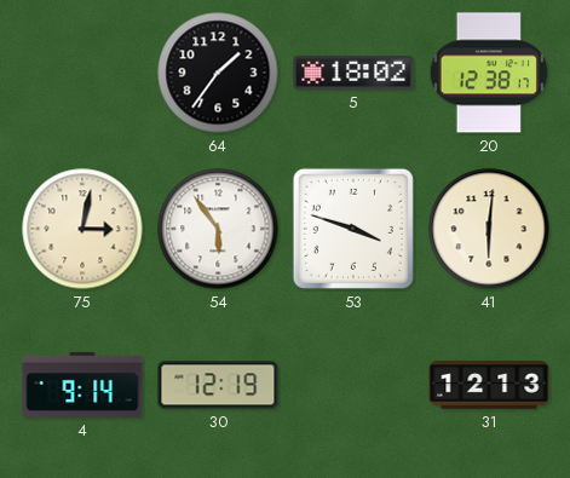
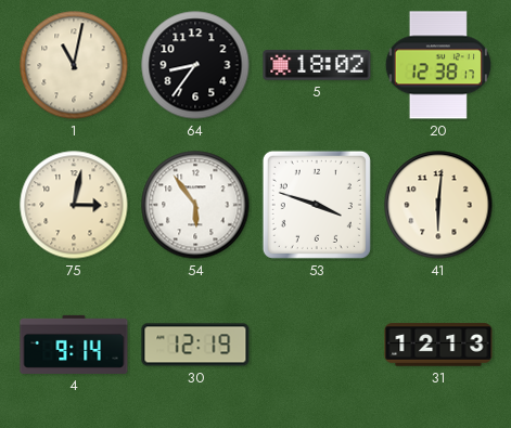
1: none -> 11:02
64: 1:36 -> 8:36
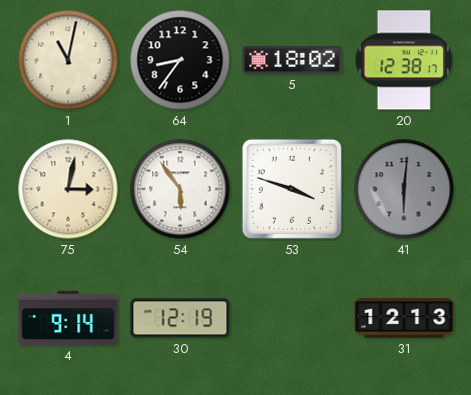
41 dial: cream -> grey
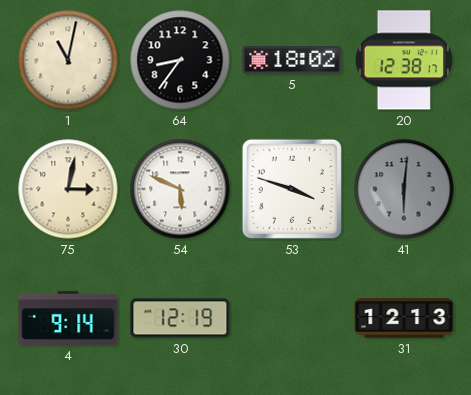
54: 5:54 -> 5:49
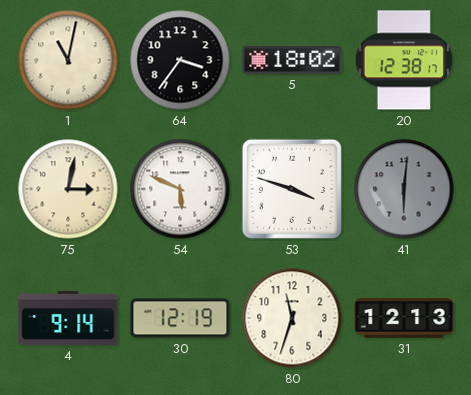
64: 8:36 -> 3:36
80: none -> 11:33
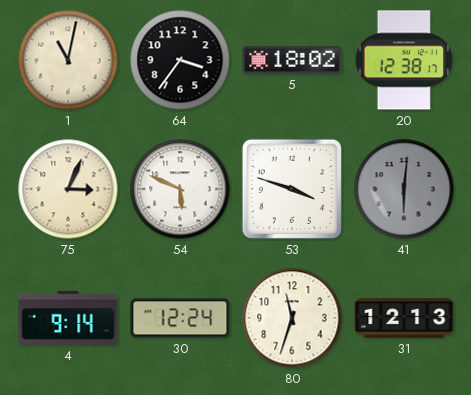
75: 3:02 -> 3:04
30: 12:19 -> 12:24
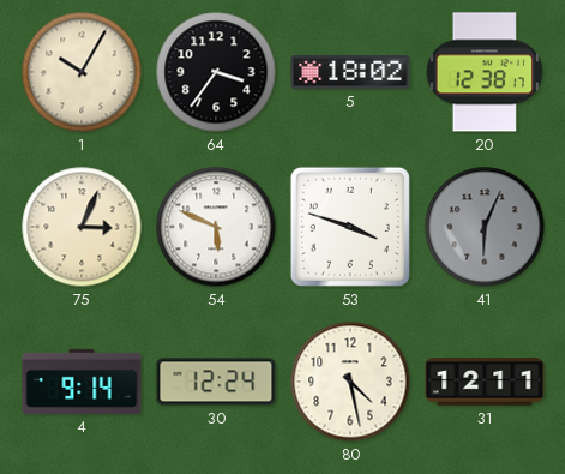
1: 11:02 -> 10:05
41: 6:01 -> 6:04
80: 11:33 -> 4:28
31: 12:13 -> 12:11
